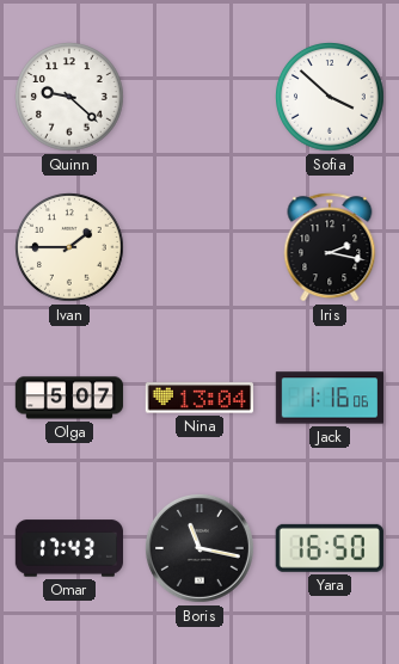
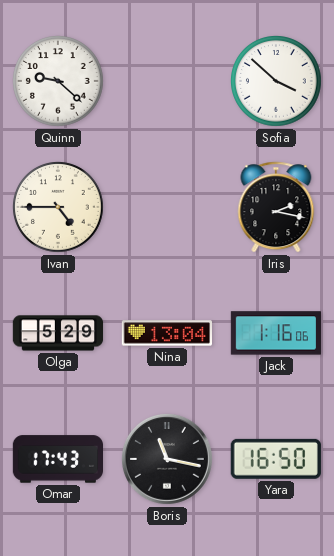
Ivan: 1:45 -> 4:45
Olga: 5:07 -> 5:29
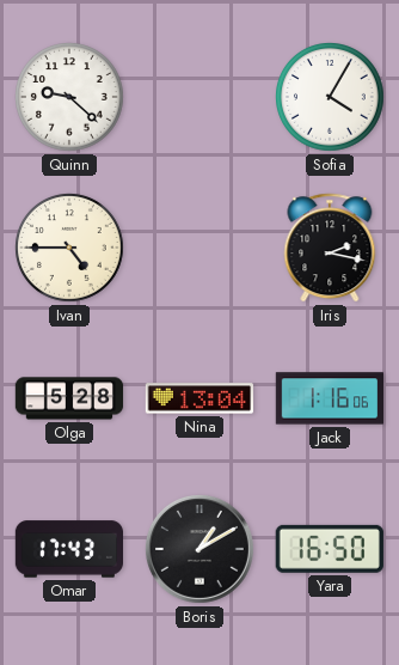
Sofia: 3:52 -> 4:05
Olga: 5:29 -> 5:28
Boris: 11:17 -> 1:10
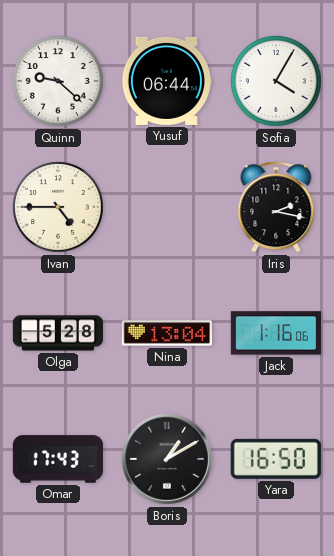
Yusuf: none -> 06:44
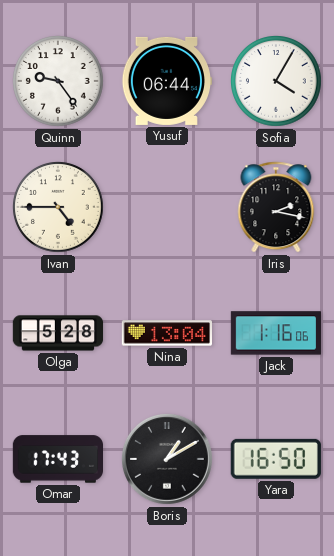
Quinn: 9:22 -> 9:24
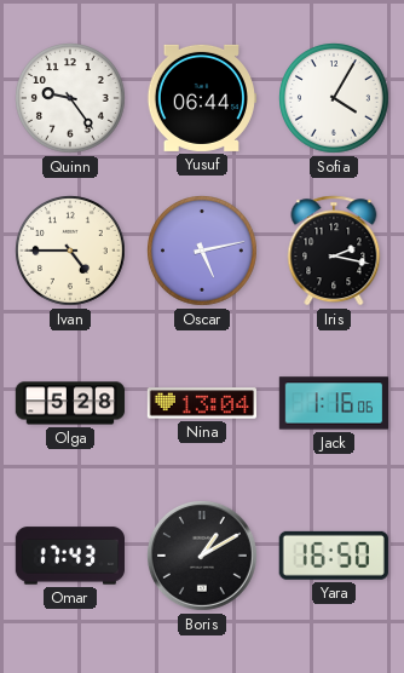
Oscar: none -> 5:13
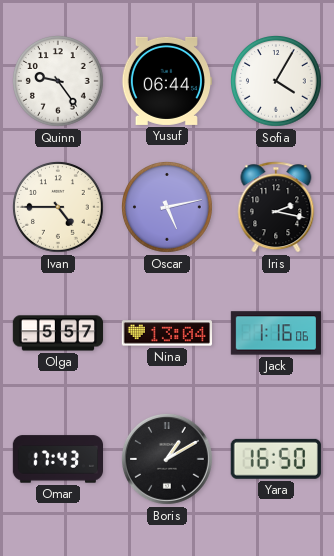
Olga: 5:28 -> 5:57
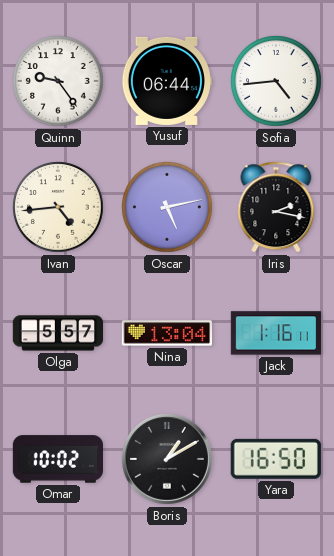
Sofia: 4:05 -> 4:44
Ivan: 4:45 -> 4:44
Jack: 1:16:06 -> 1:16:11
Omar: 17:43 -> 10:02
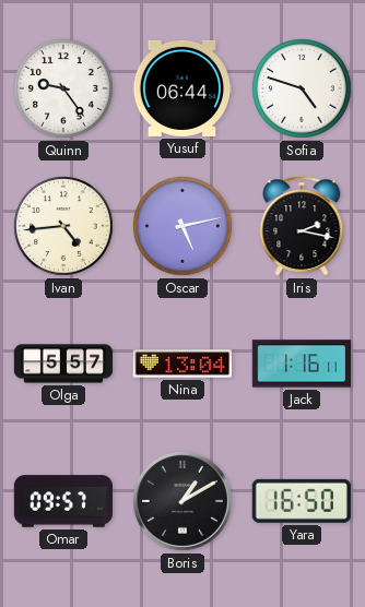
Sofia: 4:44 -> 4:48
Omar: 10:02 -> 09:57
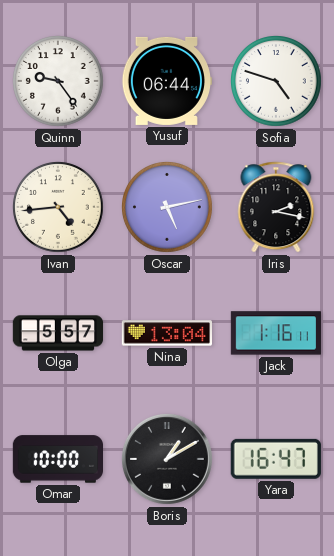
Omar: 09:57 -> 10:00
Yara: 16:50 -> 16:47
